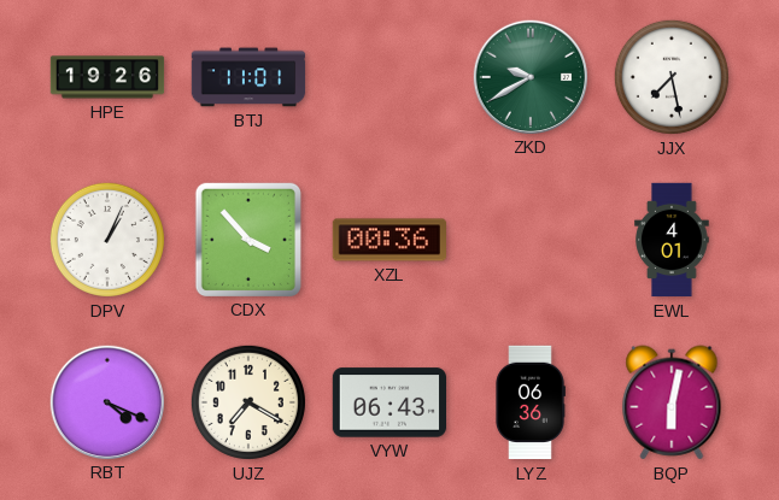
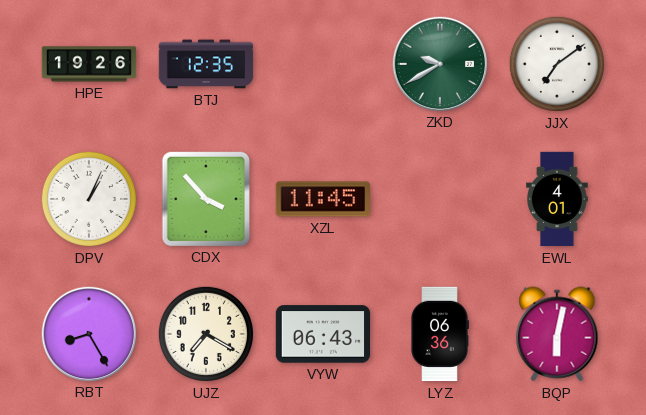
BTJ: 11:01 -> 12:35
JJX: 7:28 -> 7:09
XZL: 00:36 -> 11:45
RBT: 4:19 -> 8:25
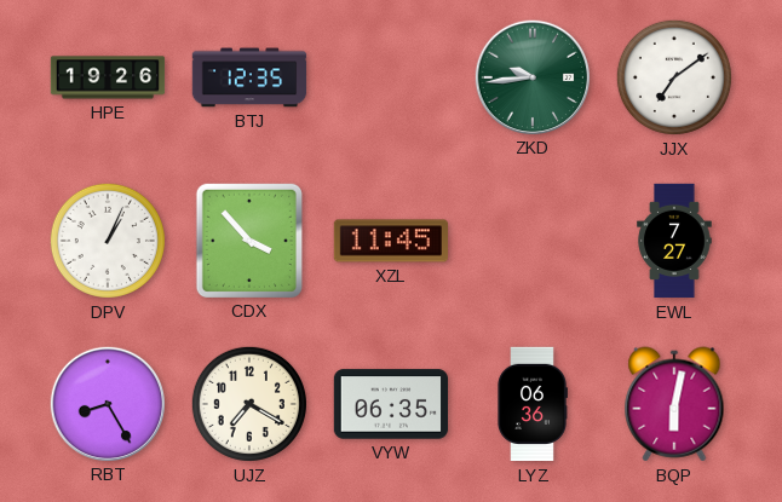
ZKD: 9:40 -> 9:44
EWL: 4:01 -> 7:27
VYW: 06:43 -> 06:35
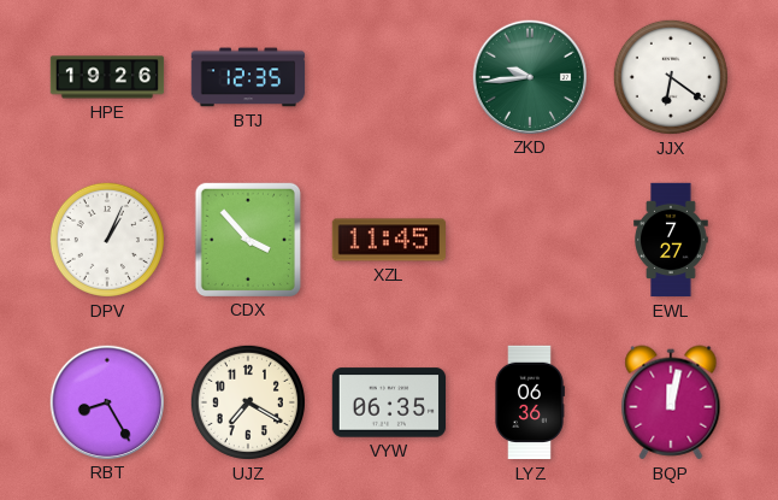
JJX: 7:09 -> 6:21
BQP: 6:02 -> 12:02
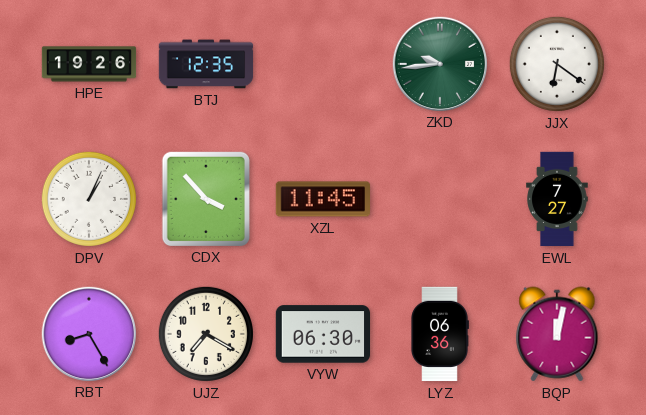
VYW: 06:35 -> 06:30
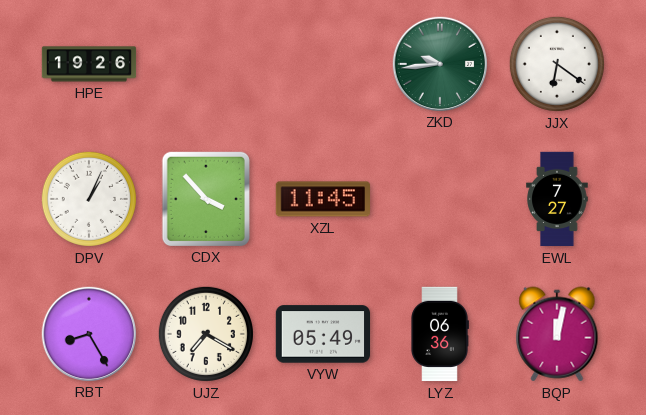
BTJ: 12:35 -> none
VYW: 06:30 -> 05:49
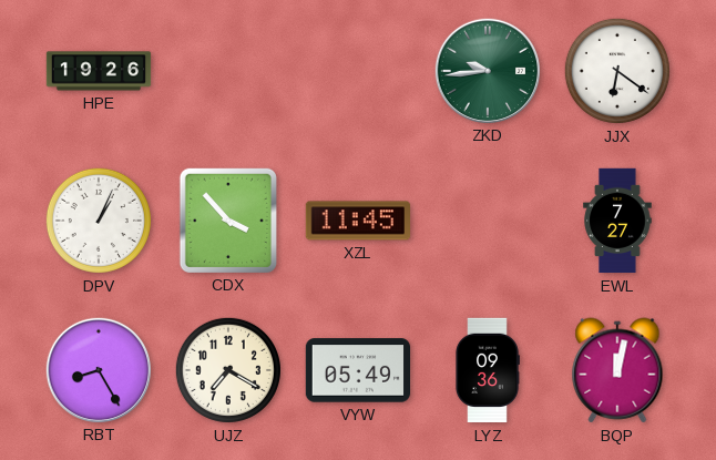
LYZ: 06:36 -> 09:36
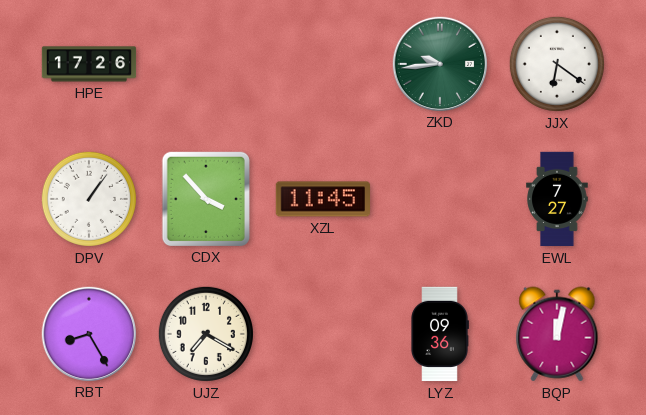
HPE: 19:26 -> 17:26
DPV: 1:04 -> 1:06
VYW: 05:49 -> none
